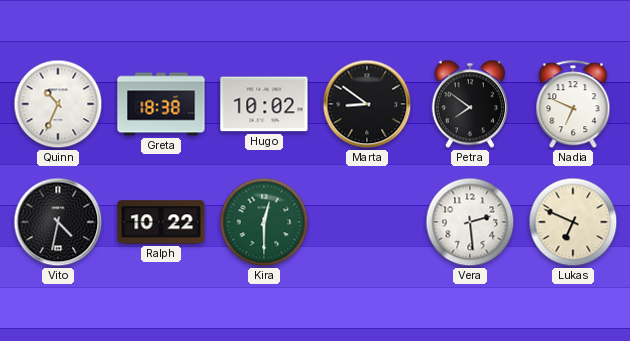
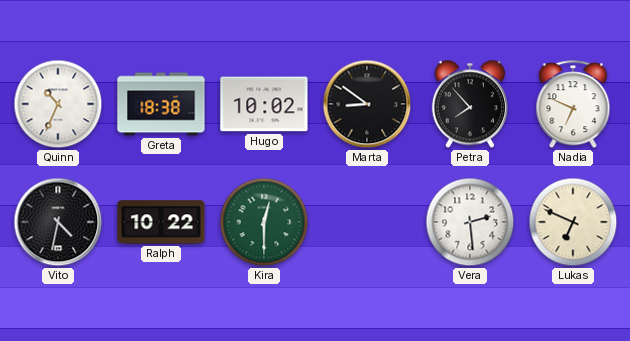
Petra: 7:51 -> 7:53
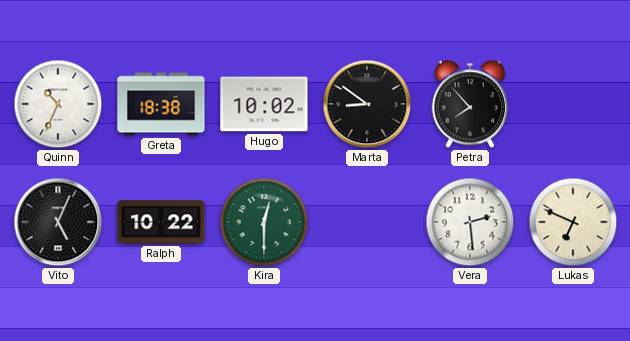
Nadia: 6:49 -> none
Vito: 4:32 -> 5:04
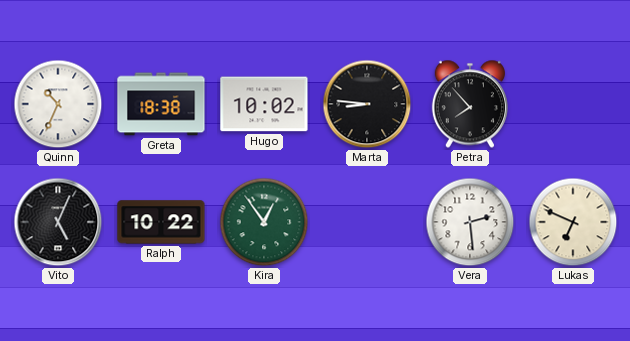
Marta: 8:51 -> 8:46
Kira: 12:30 -> 12:54
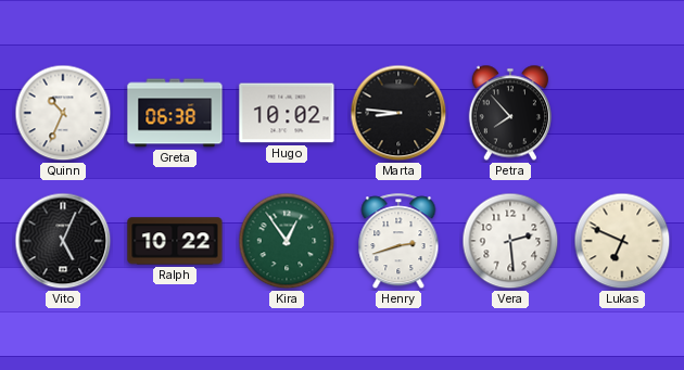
Greta: 18:38 -> 06:38
Henry: none -> 2:42
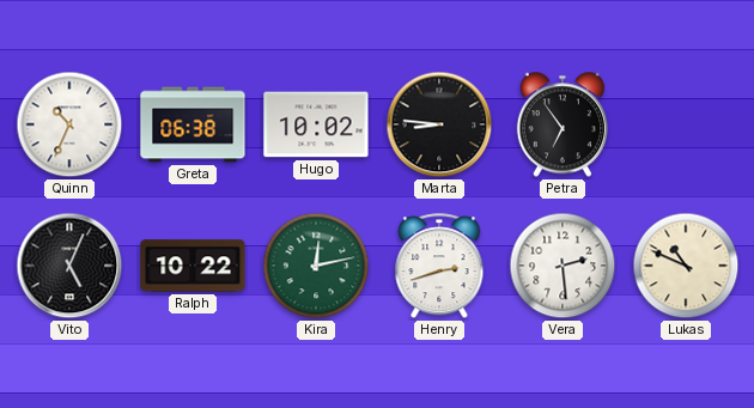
Petra: 7:53 -> 6:54
Kira: 12:54 -> 12:13
Lukas: 6:49 -> 10:49
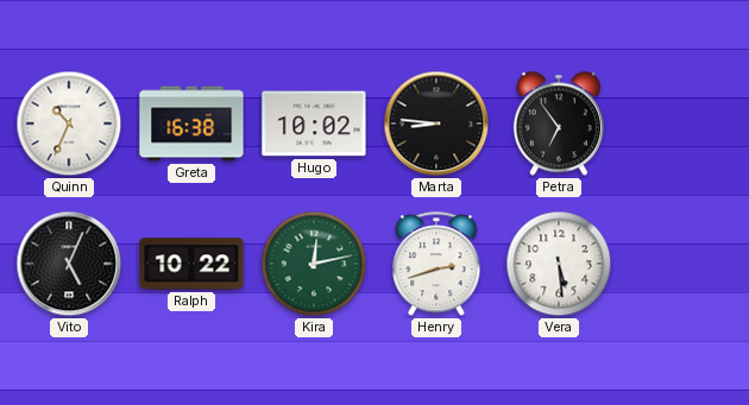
Greta: 06:38 -> 16:38
Vera: 2:29 -> 5:29
Lukas: 10:49 -> none
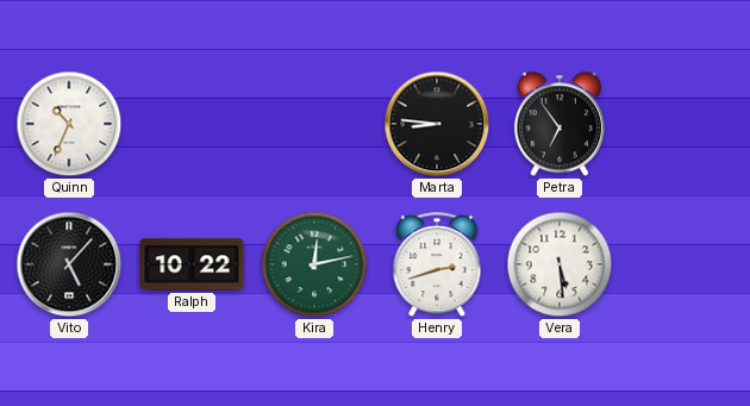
Greta: 16:38 -> none
Hugo: 10:02 -> none
Vito: 5:04 -> 5:07
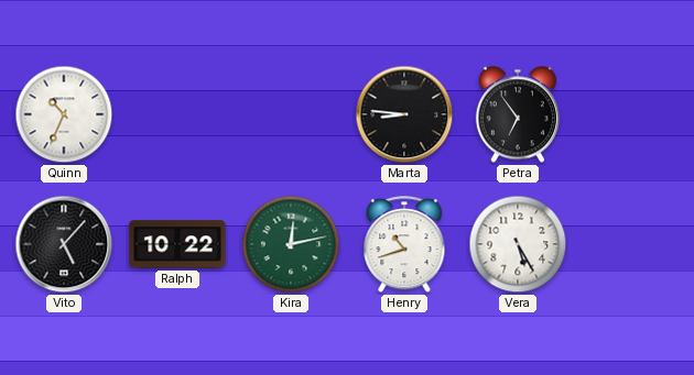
Henry: 2:42 -> 10:42
Vera: 5:29 -> 5:25
